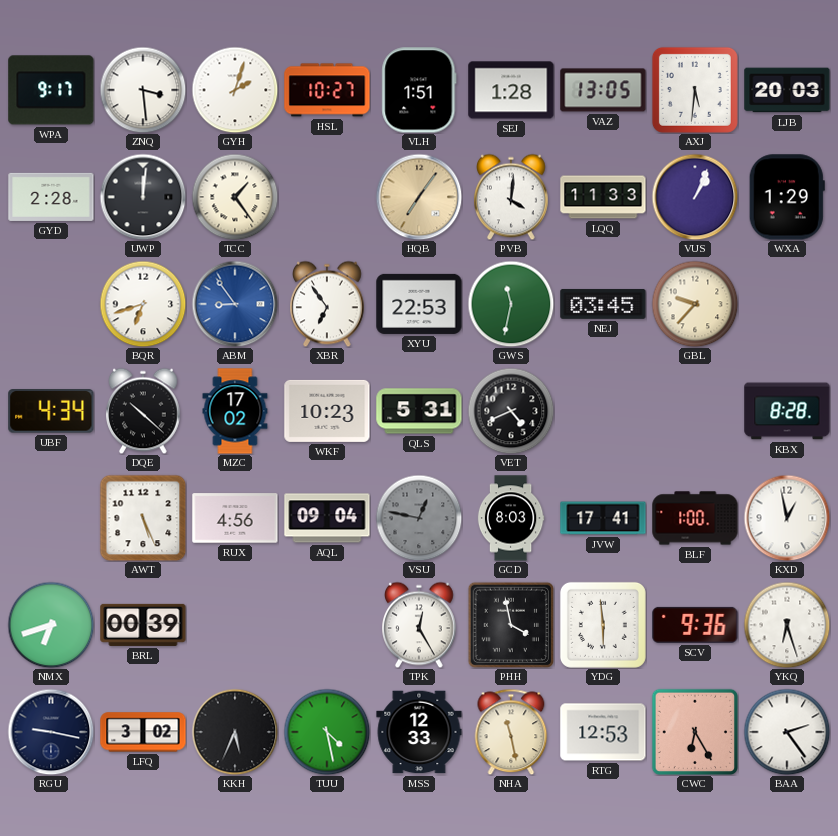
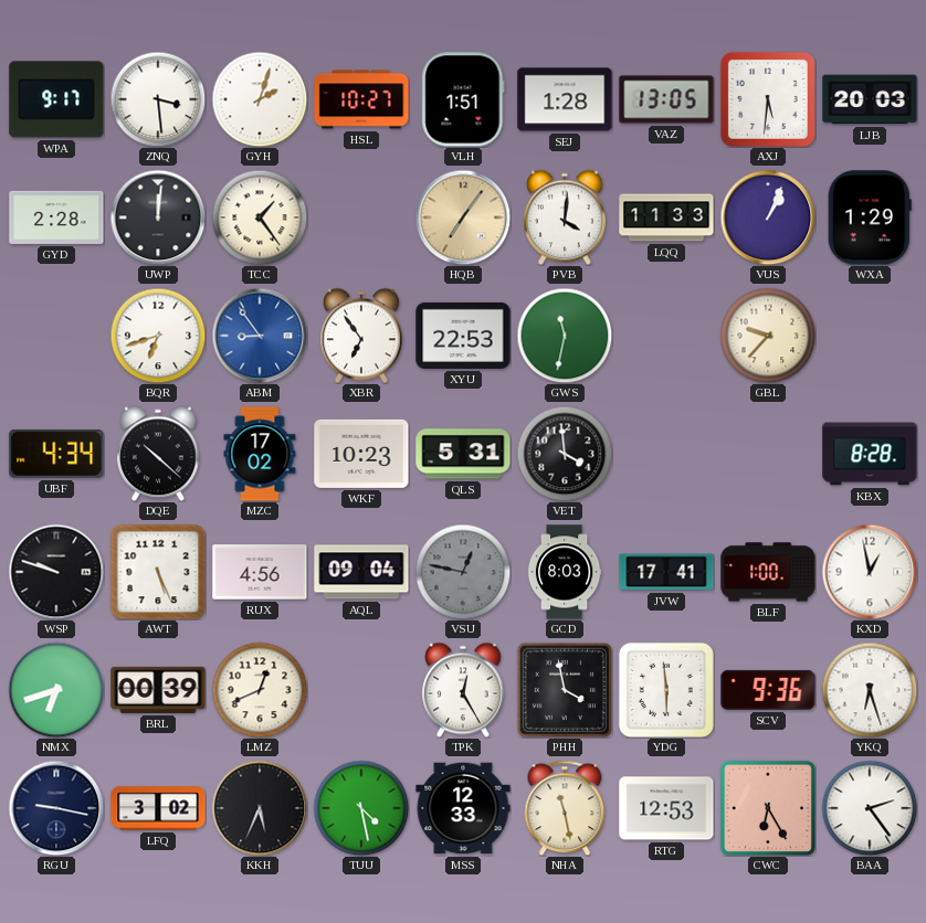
NEJ: 03:45 -> none
VET: 4:41 -> 3:59
WSP: none -> 9:48
LMZ: none -> 12:41
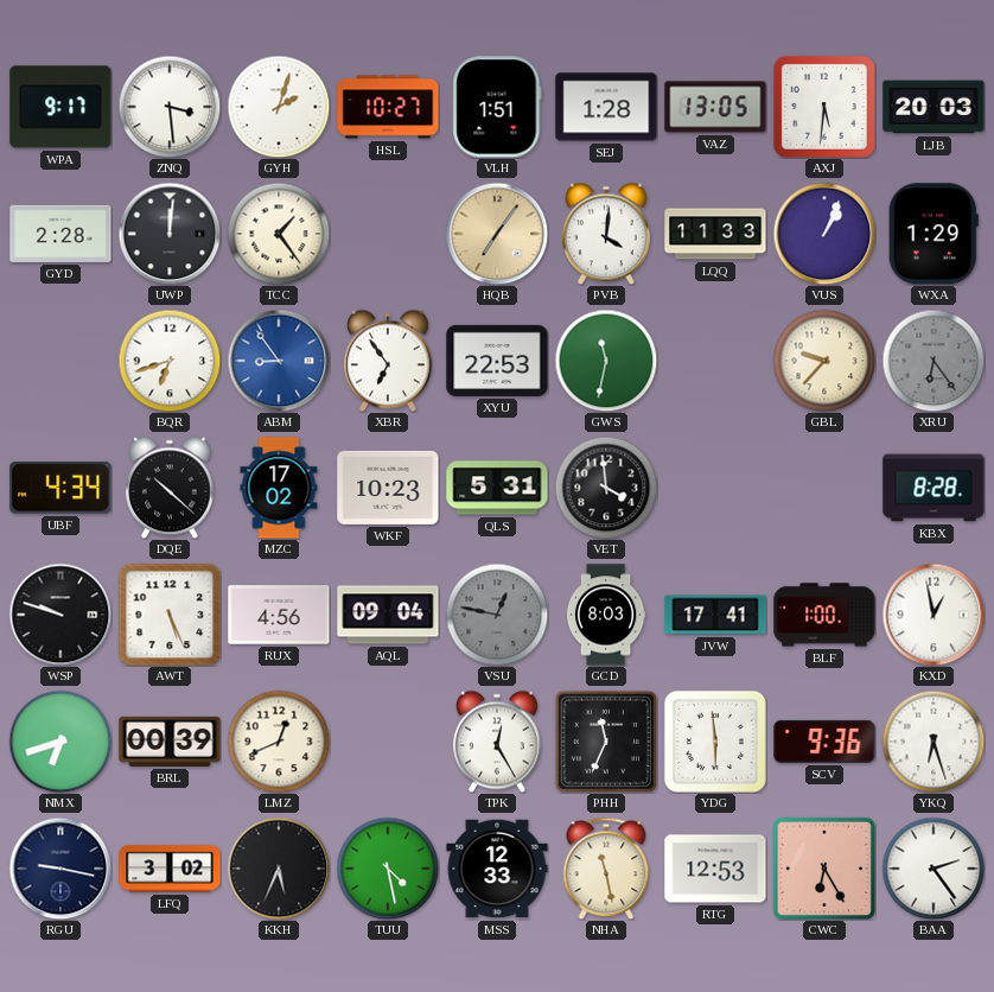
XRU: none -> 6:24
PHH: 3:58 -> 11:34
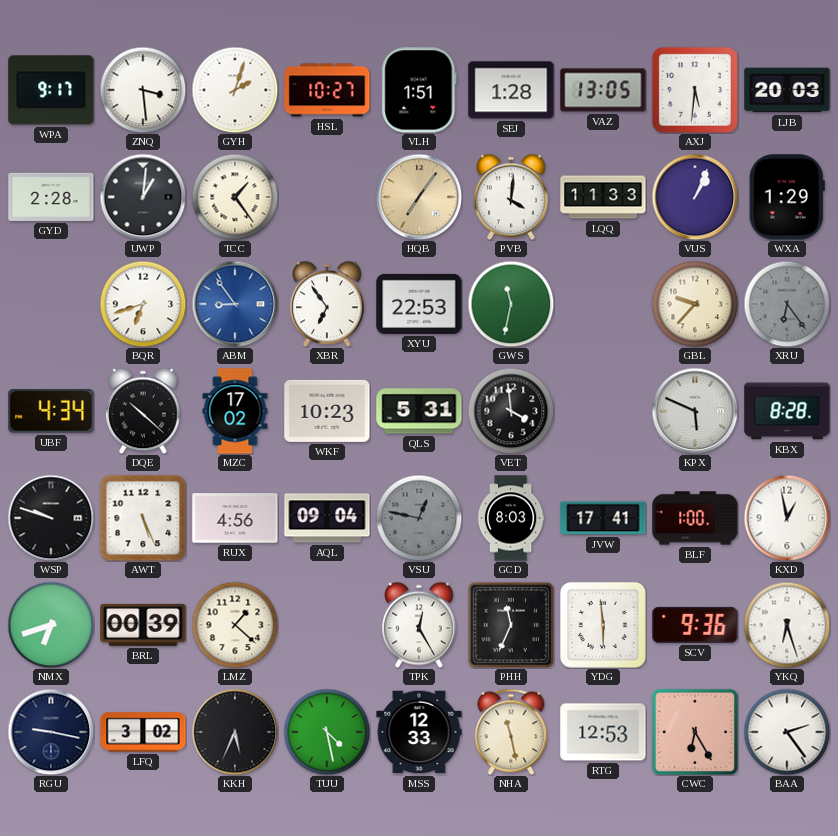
UWP: 12:01 -> 1:01
KPX: none -> 5:49
LMZ: 12:41 -> 1:22
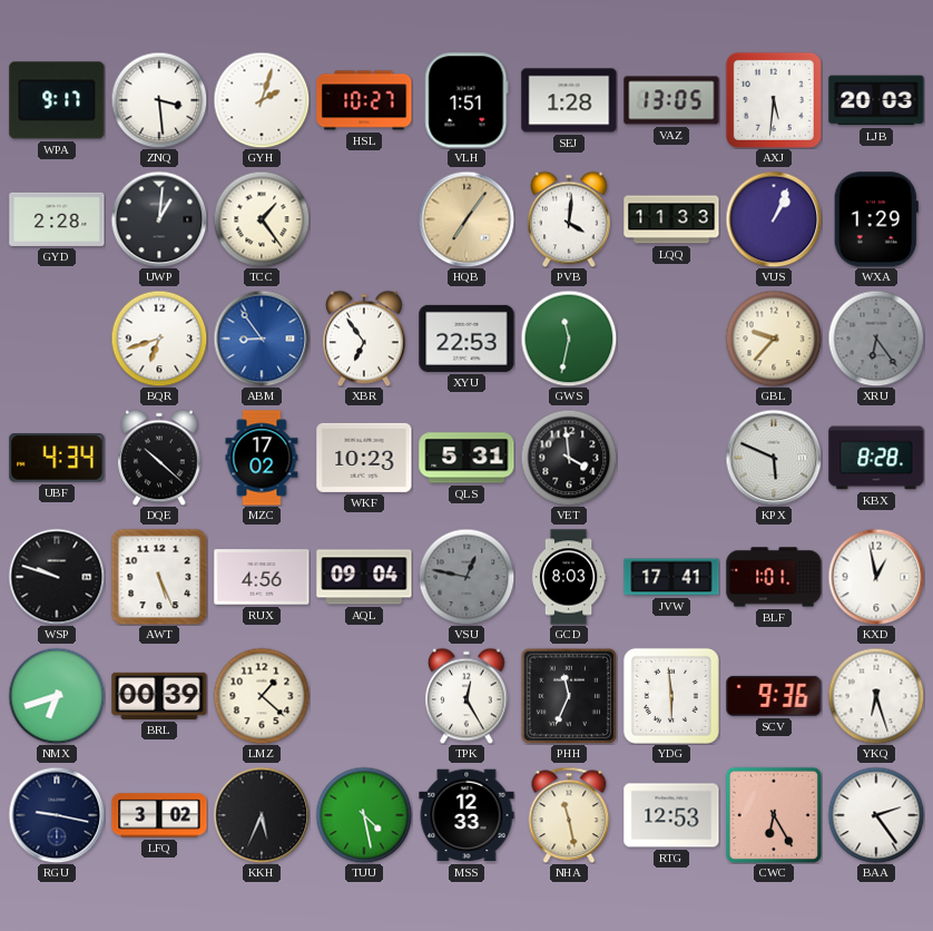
BLF: 1:00 -> 1:01
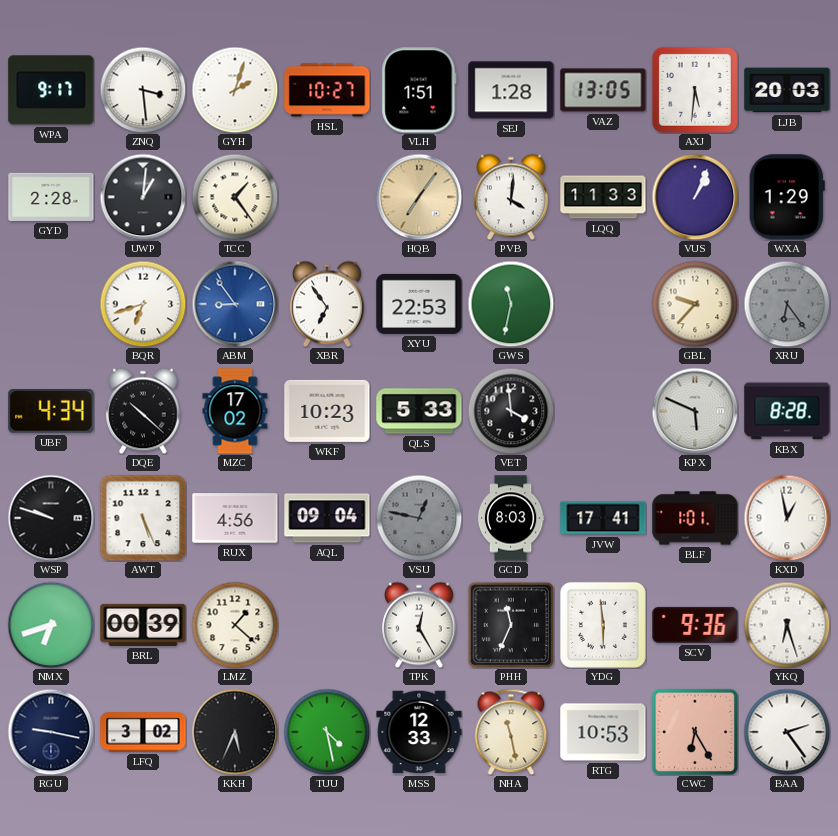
QLS: 5:31 -> 5:33
RTG: 12:53 -> 10:53
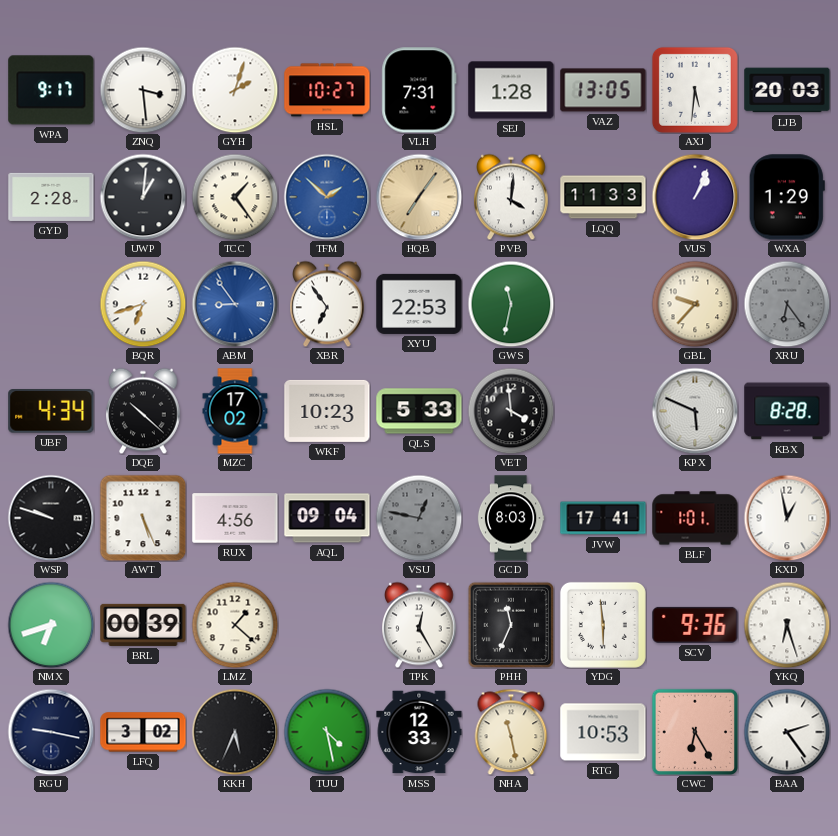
VLH: 1:51 -> 7:31
TFM: none -> 1:52
